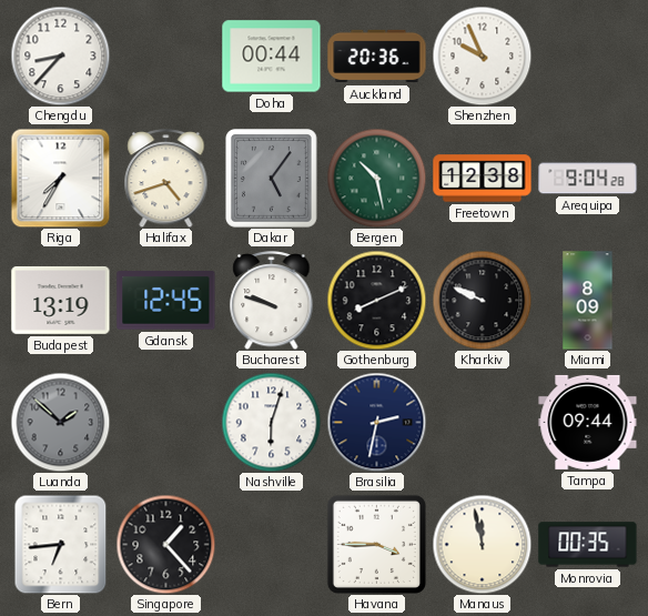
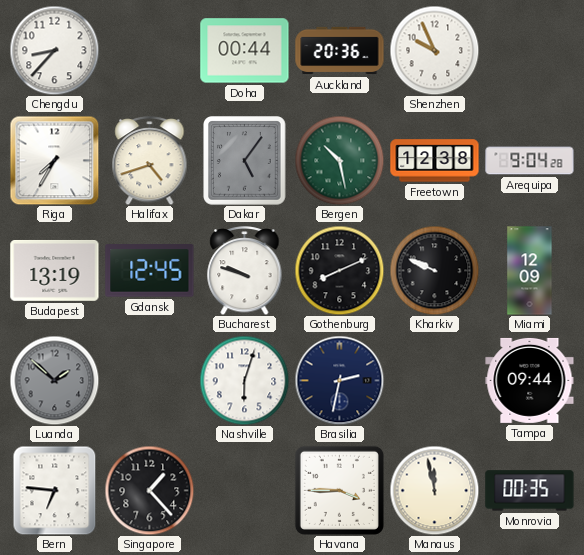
Miami: 8:09 -> 12:09
Bern: 6:44 -> 6:46
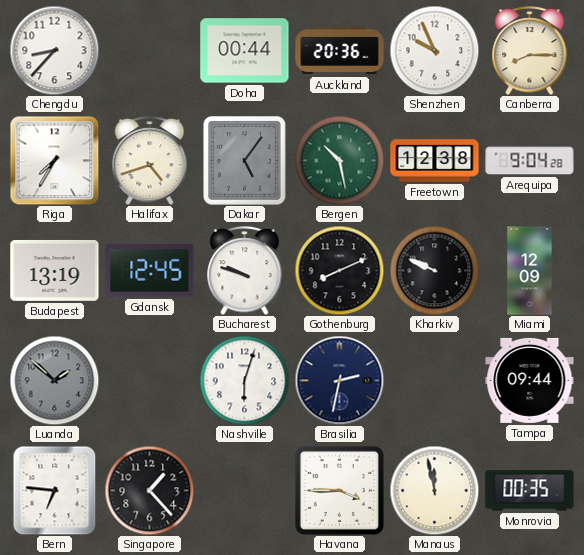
Canberra: none -> 8:15
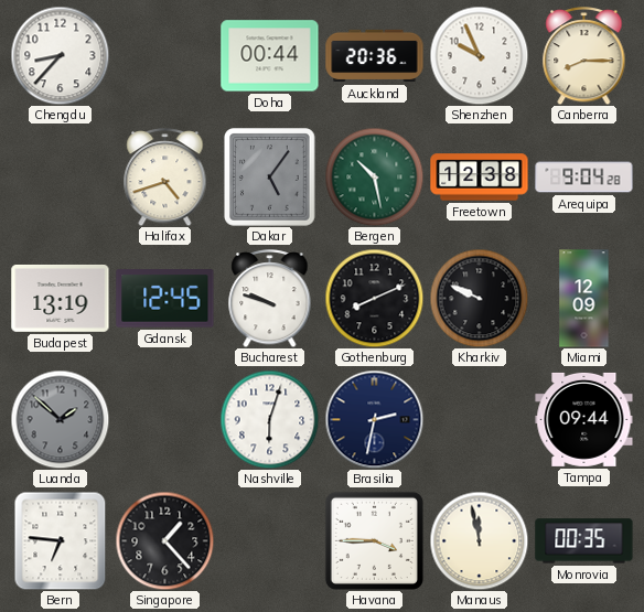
Riga: 7:35 -> none
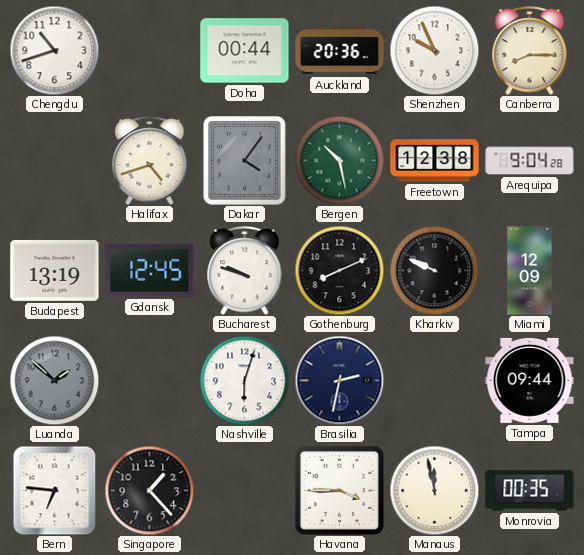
Chengdu: 8:37 -> 10:42
Dakar: 5:06 -> 4:06
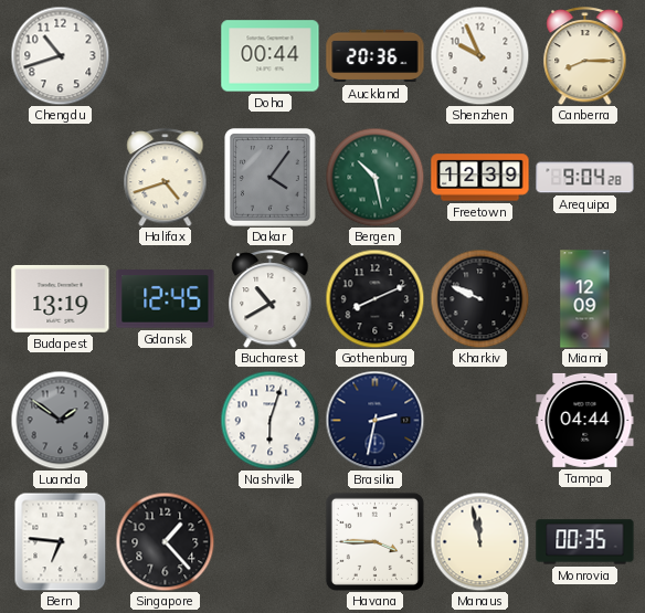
Freetown: 12:38 -> 12:39
Bucharest: 9:48 -> 10:40
Luanda: 1:52 -> 1:51
Tampa: 09:44 -> 04:44
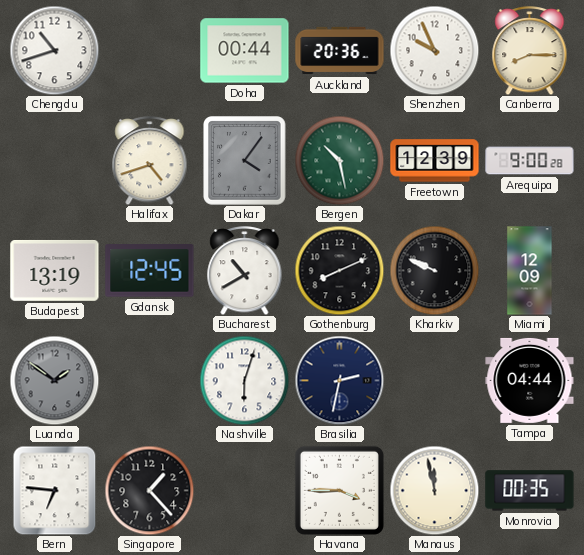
Arequipa: 9:04 -> 9:00
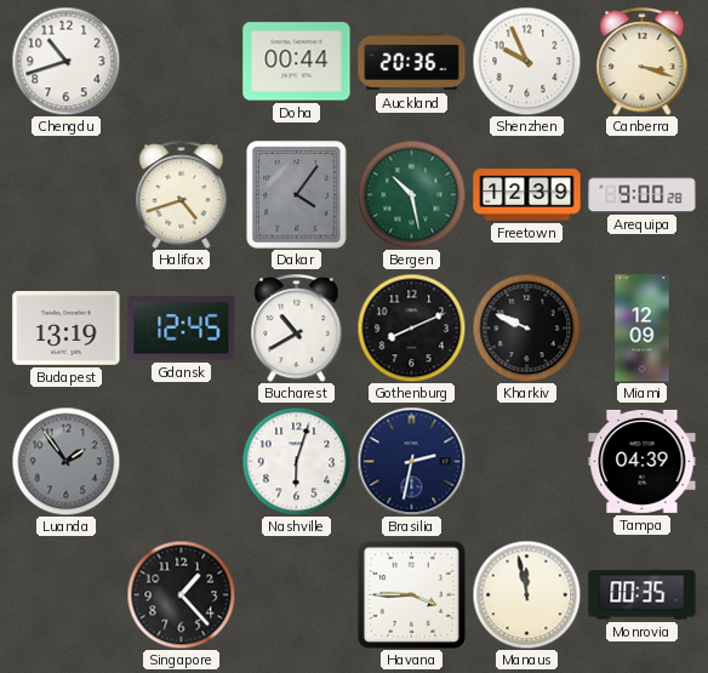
Canberra: 8:15 -> 3:18
Luanda: 1:51 -> 1:54
Tampa: 04:44 -> 04:39
Bern: 6:46 -> none
